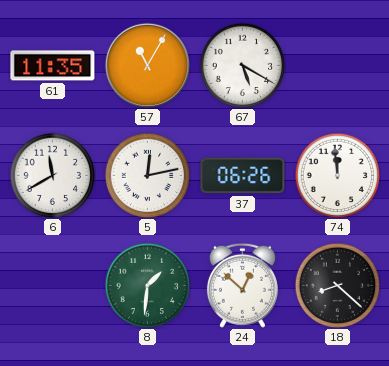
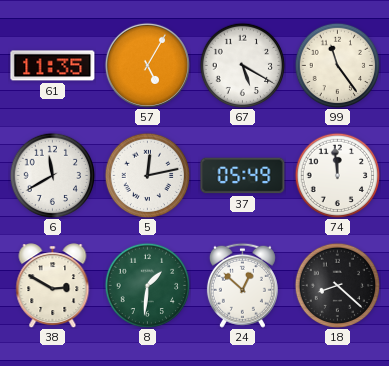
57: 11:05 -> 5:05
99: none -> 11:24
37: 06:26 -> 05:49
38: none -> 2:50
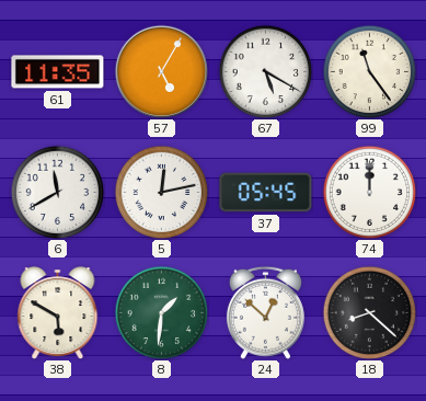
37: 05:49 -> 05:45
74: 11:59 -> 12:00
38: 2:50 -> 5:50
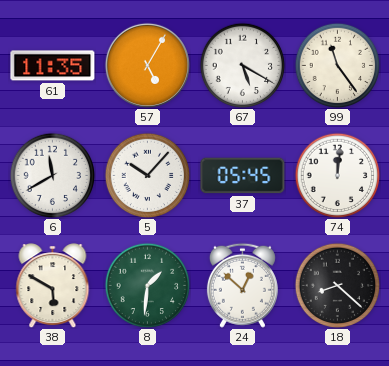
5: 12:13 -> 10:07
74: 12:00 -> 12:01
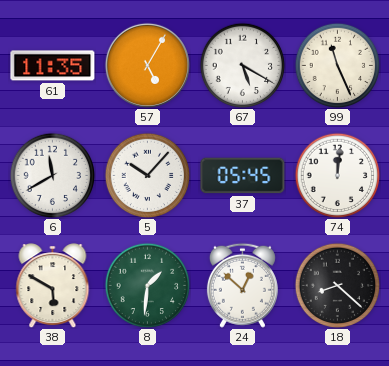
99: 11:24 -> 11:26
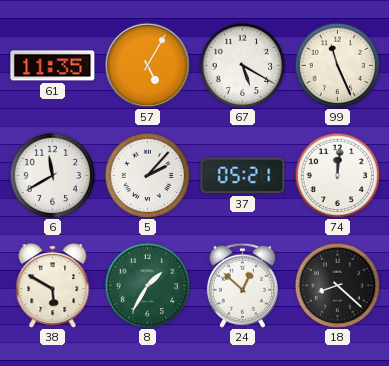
5: 10:07 -> 2:07
37: 05:45 -> 05:21
8: 1:31 -> 1:35
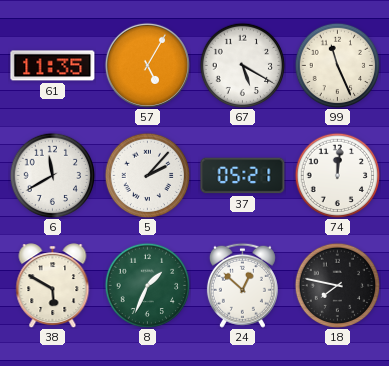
8: 1:35 -> 1:34
18: 8:22 -> 7:47
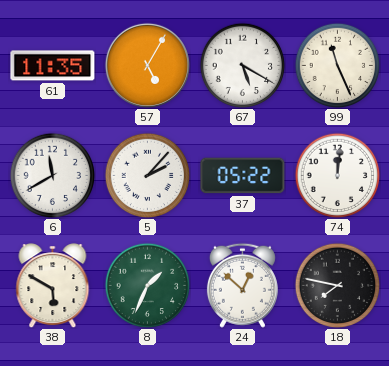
37: 05:21 -> 05:22
